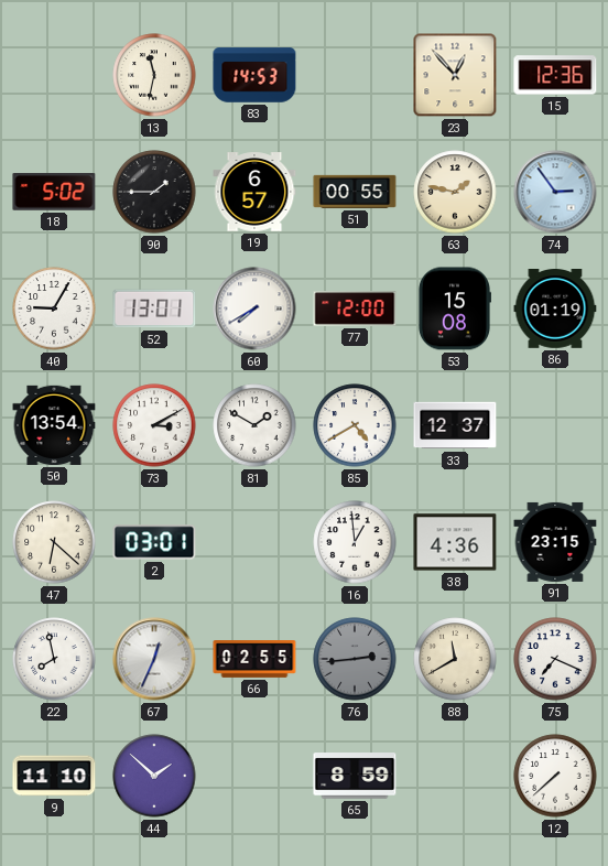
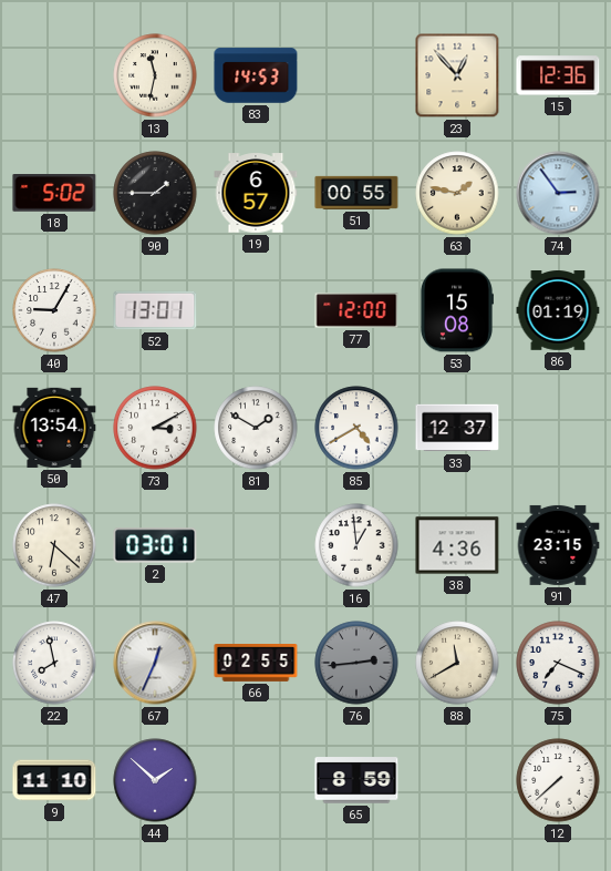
60: 7:40 -> none
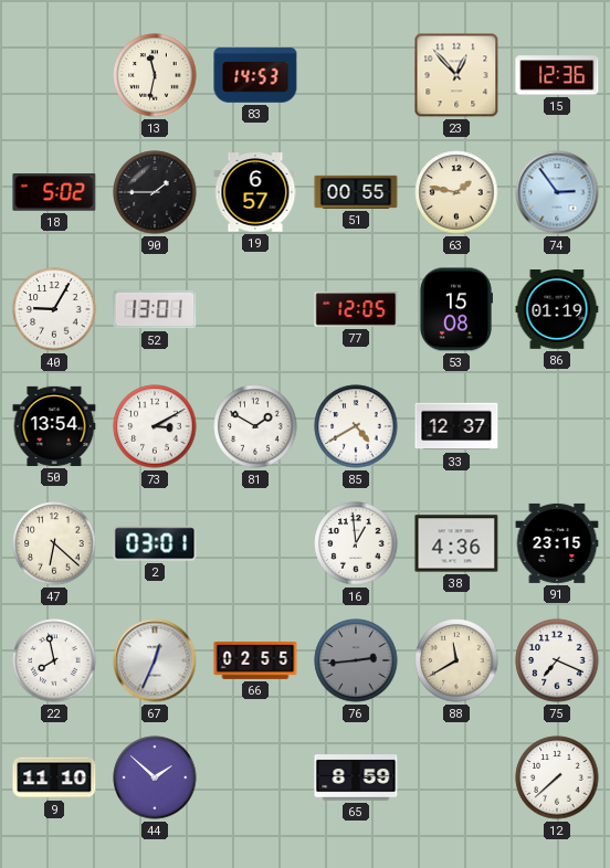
77: 12:00 -> 12:05
